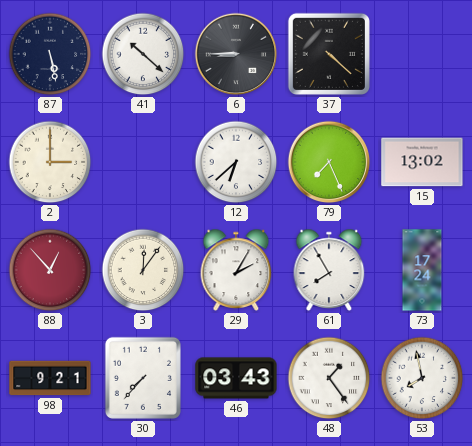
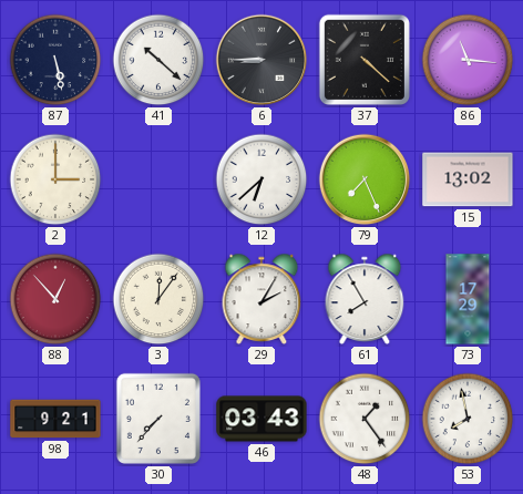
86: none -> 11:16
73: 17:24 -> 17:29
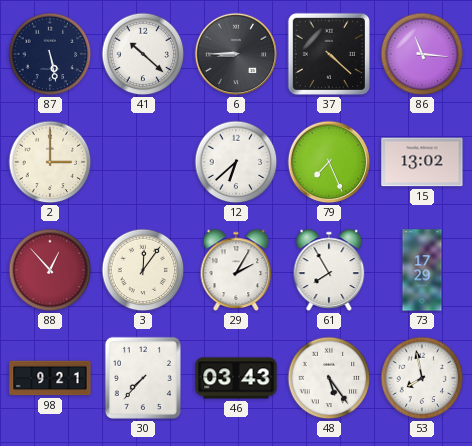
48: 1:24 -> 5:24
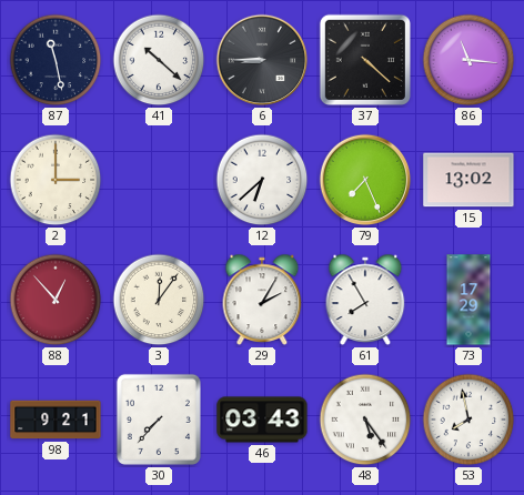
87: 5:28 -> 11:28
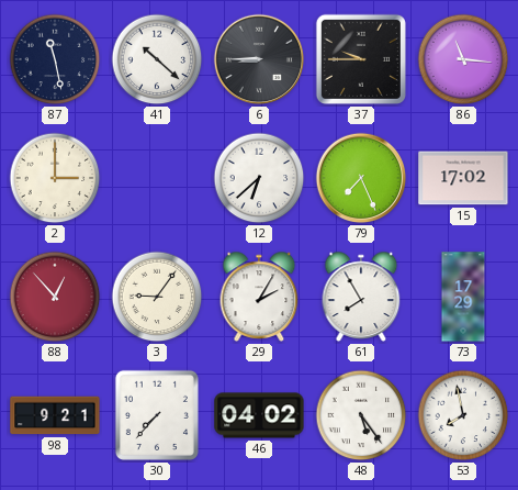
37: 4:22 -> 9:45
15: 13:02 -> 17:02
3: 12:06 -> 9:06
46: 03:43 -> 04:02
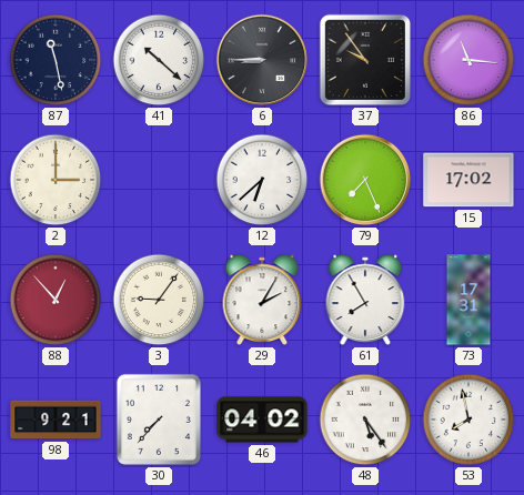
37: 9:45 -> 9:54
73: 17:29 -> 17:31
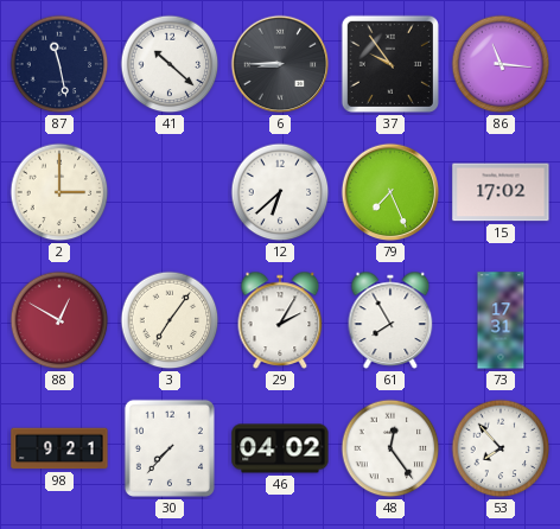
88: 12:53 -> 12:50
3: 9:06 -> 7:06
48: 5:24 -> 12:24
53: 7:58 -> 7:53
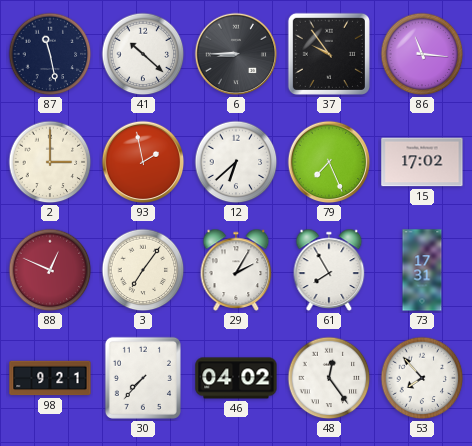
93: none -> 1:58
88: 12:50 -> 12:49
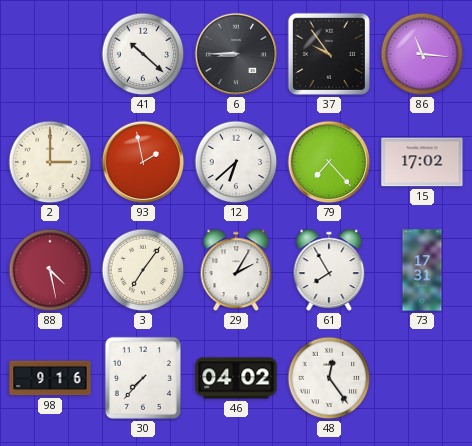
87: 11:28 -> none
79: 7:26 -> 7:23
88: 12:49 -> 4:28
98: 9:21 -> 9:16
53: 7:53 -> none
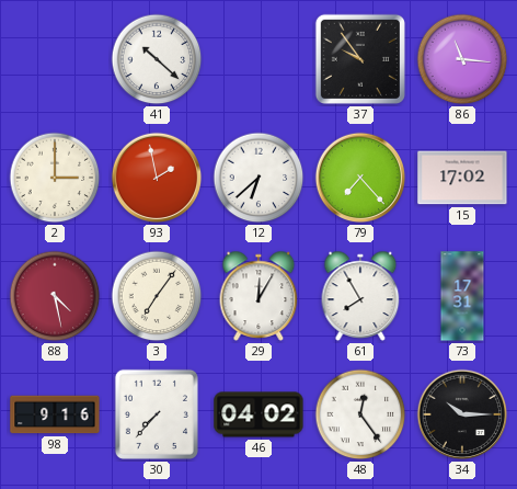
6: 8:45 -> none
29: 2:05 -> 12:05
34: none -> 10:15
